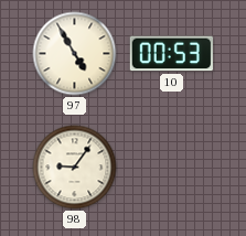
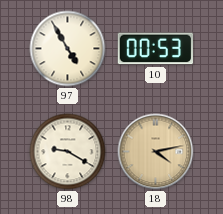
98: 9:06 -> 9:20
18: none -> 4:13
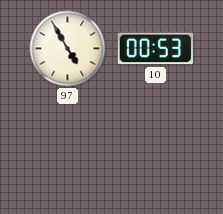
98: 9:20 -> none
18: 4:13 -> none
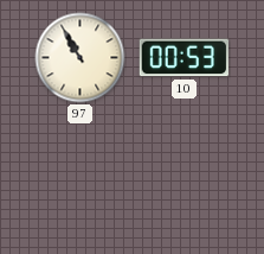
97: 4:55 -> 10:55
